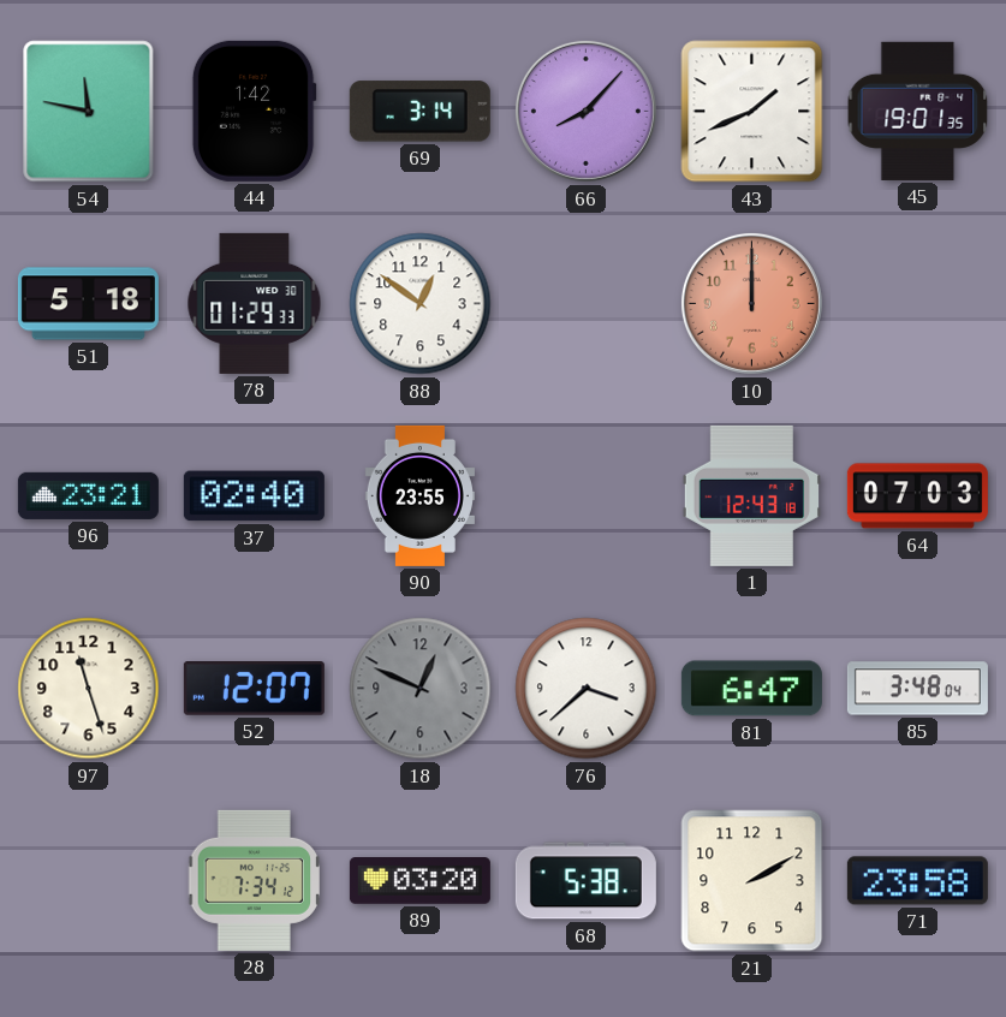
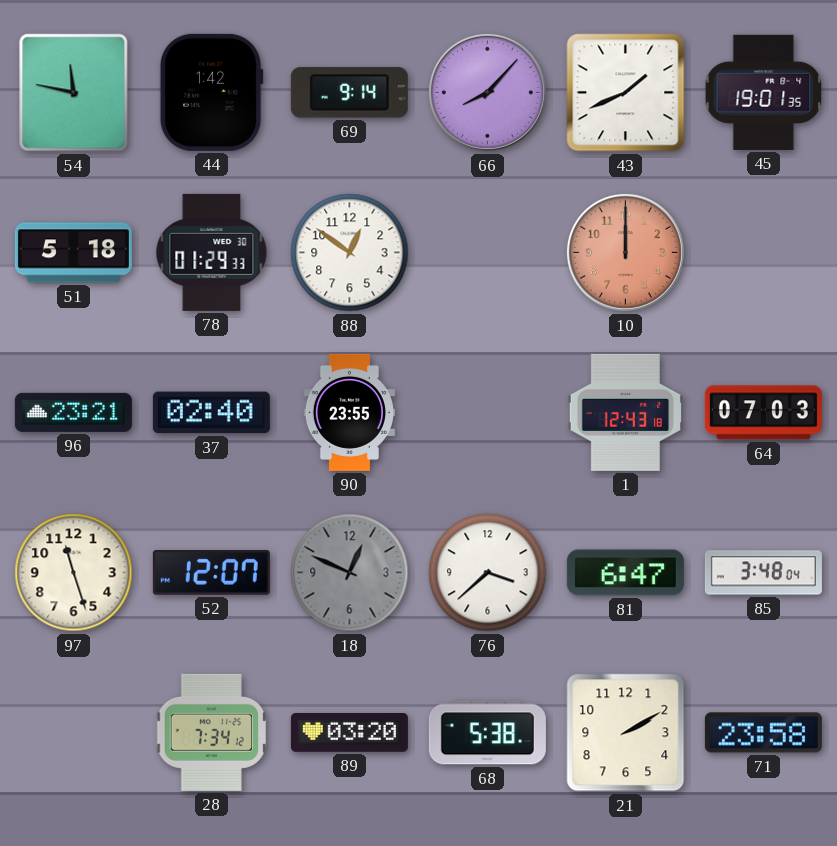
69: 3:14 -> 9:14
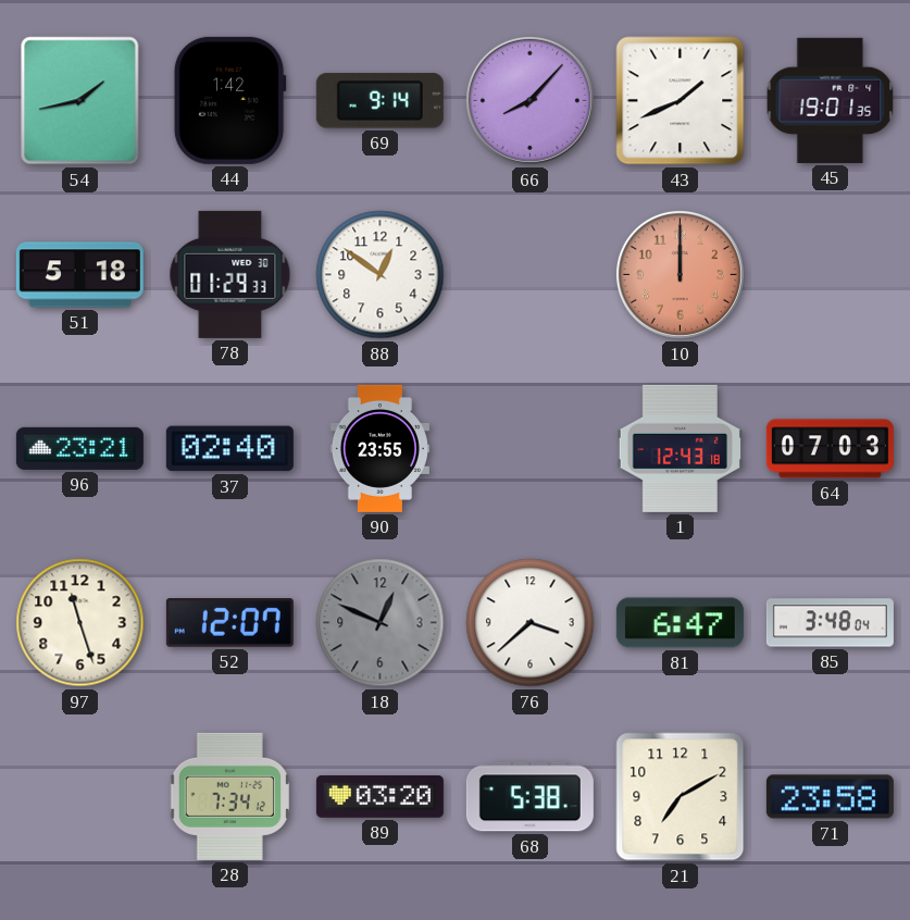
54: 11:47 -> 1:43
21: 2:10 -> 7:10
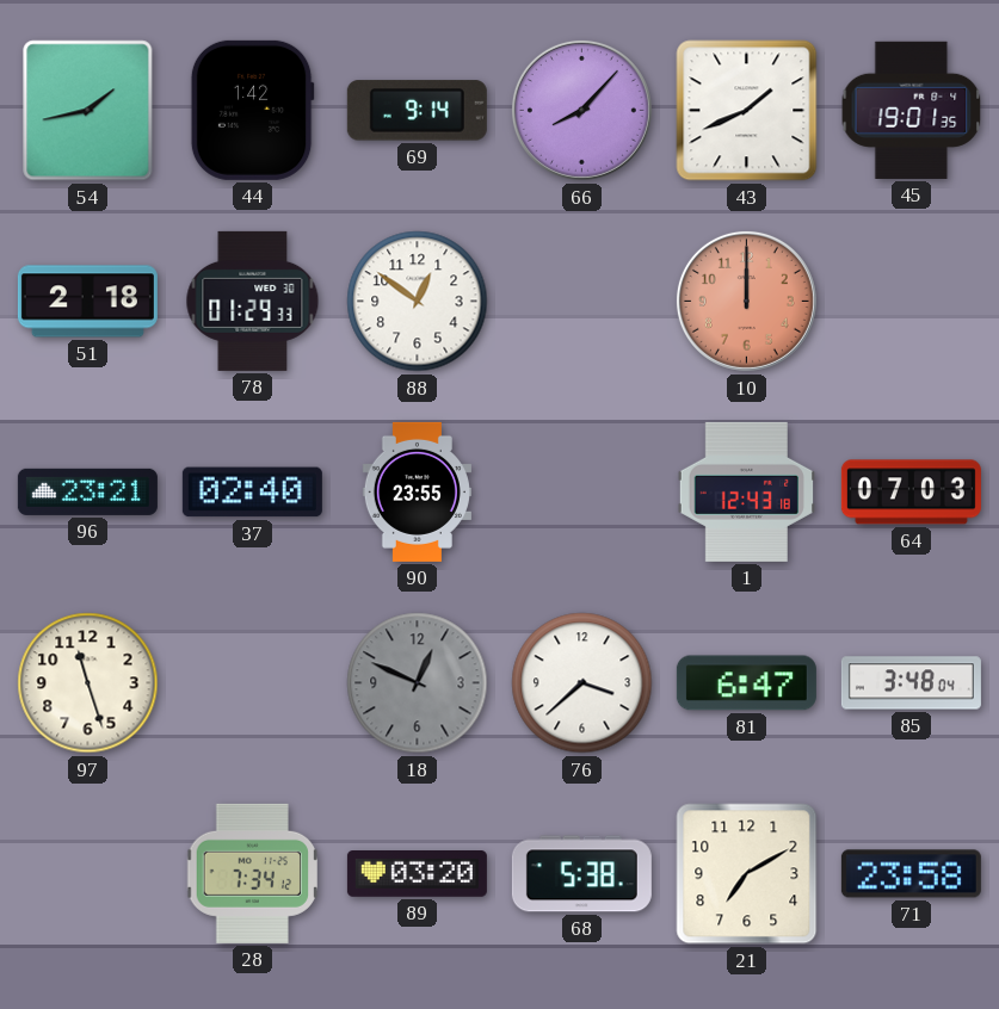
51: 5:18 -> 2:18
52: 12:07 -> none
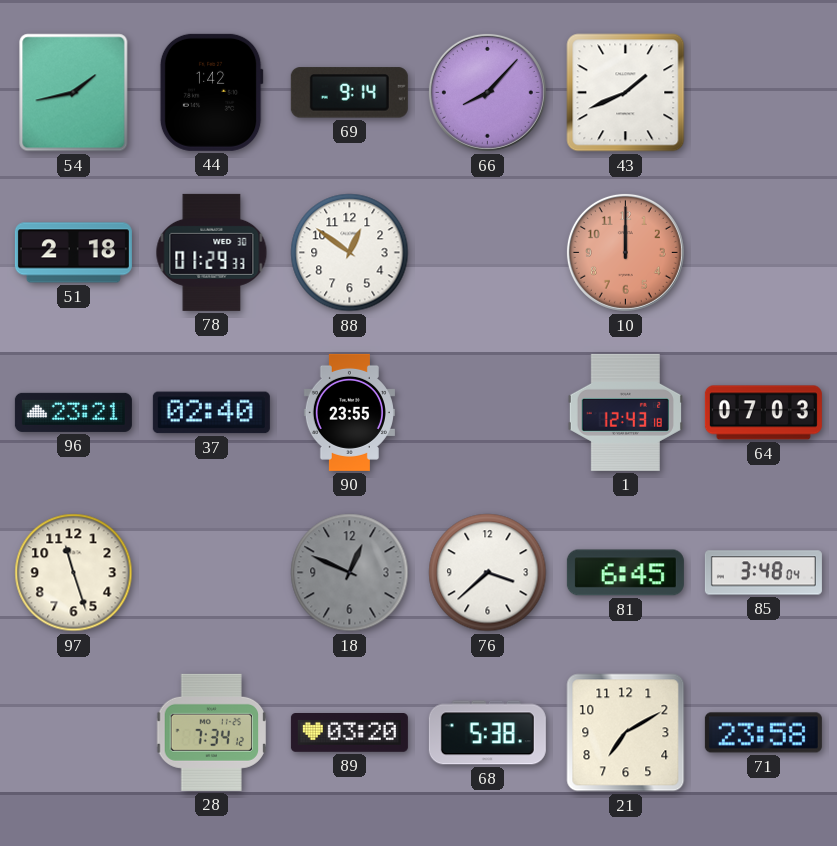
45: 19:01 -> none
81: 6:47 -> 6:45
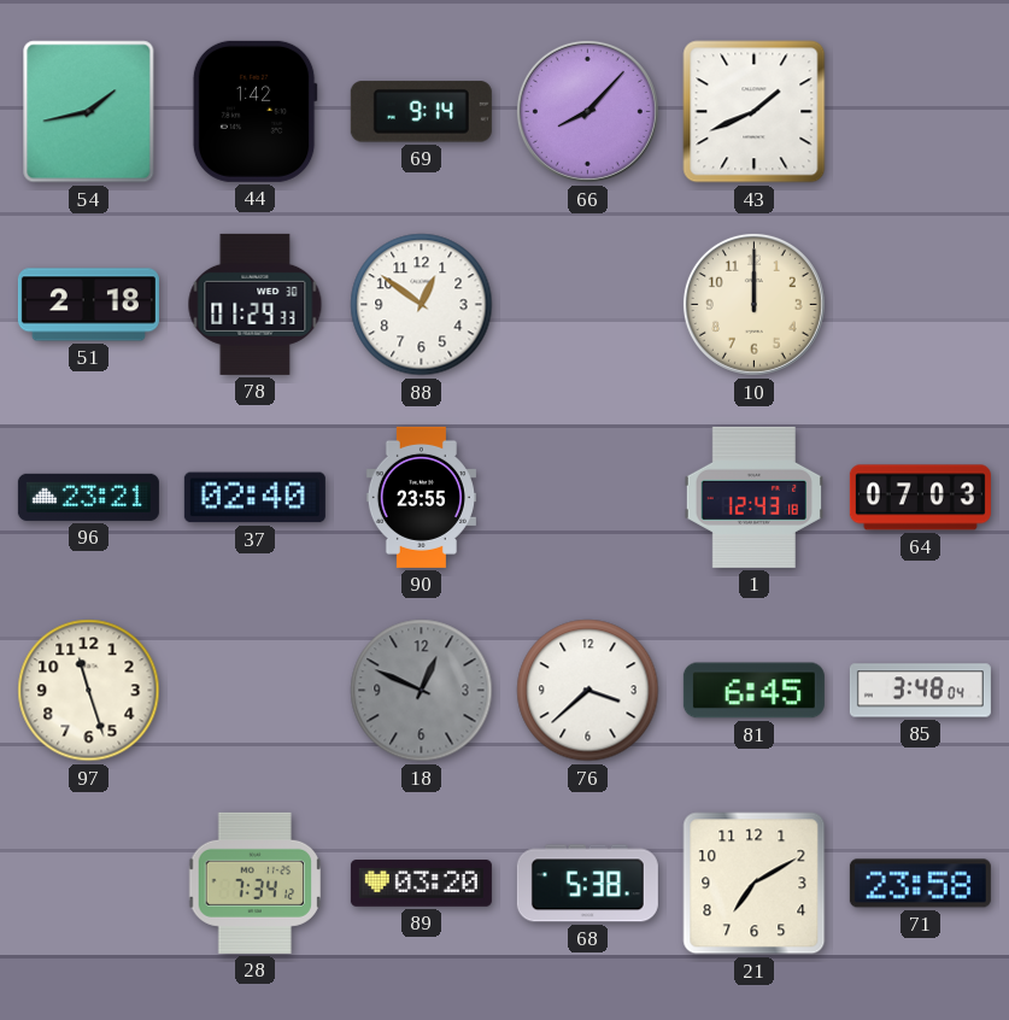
10 dial: salmon -> cream
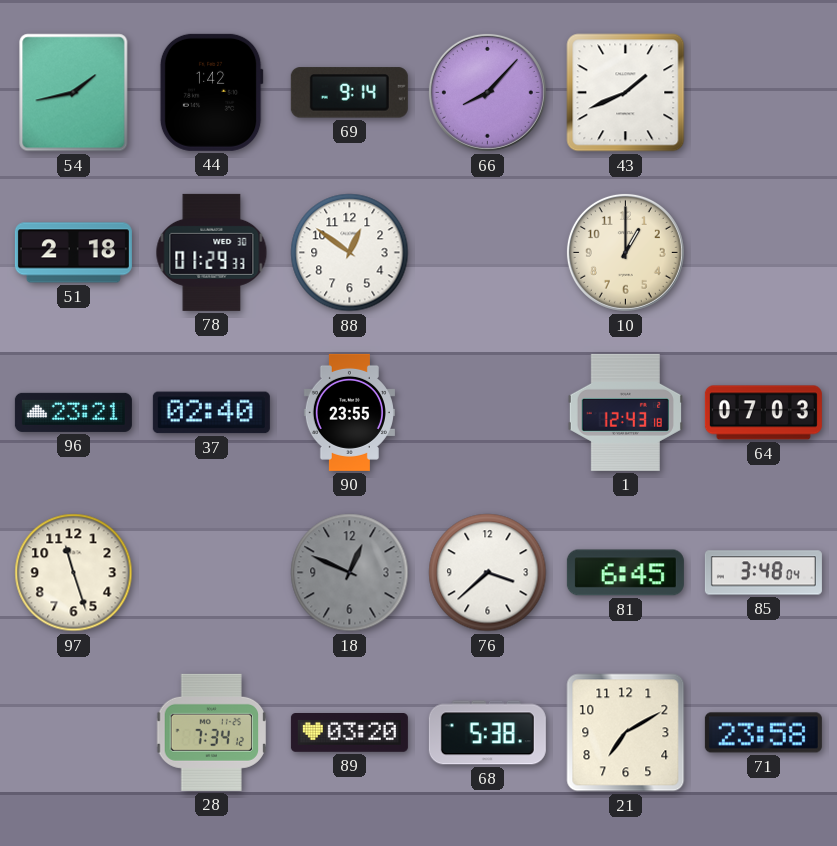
10: 12:00 -> 1:00
